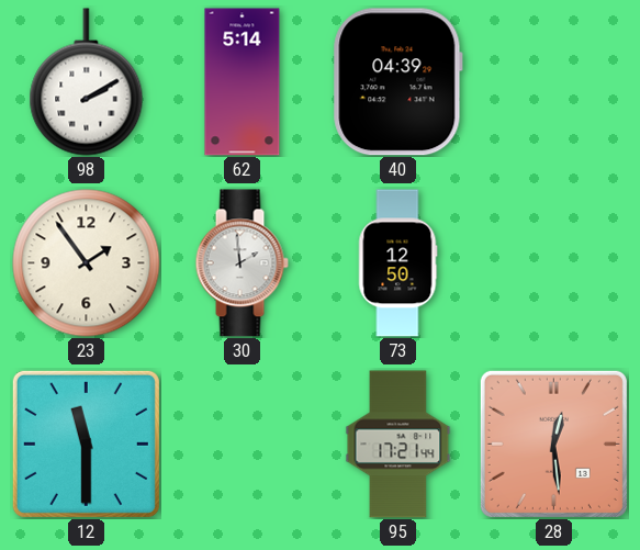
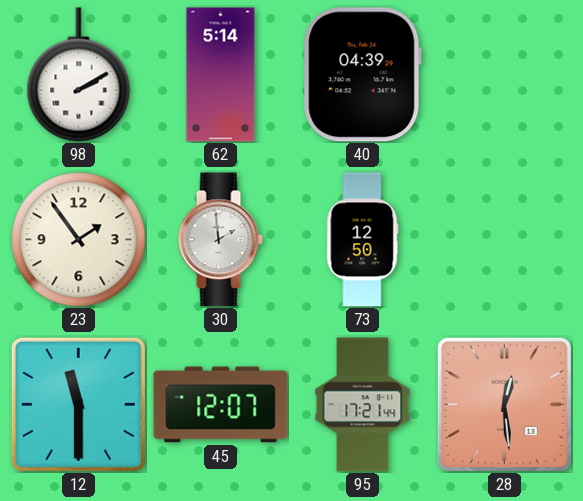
45: none -> 12:07
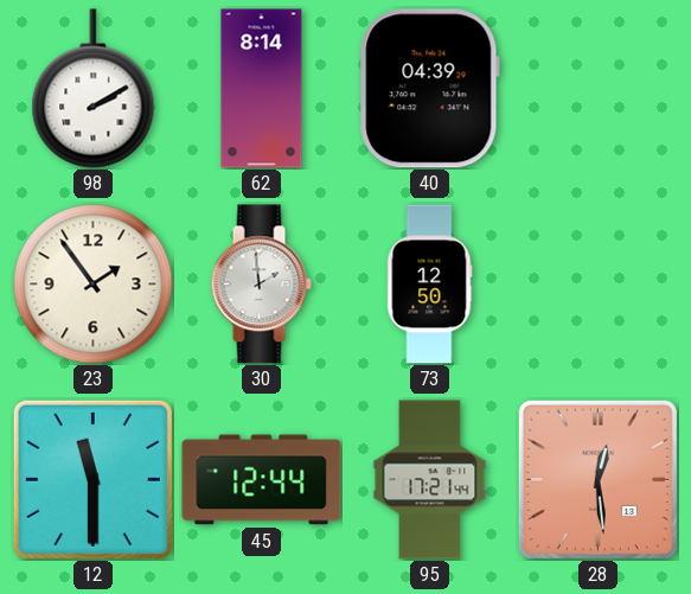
62: 5:14 -> 8:14
45: 12:07 -> 12:44
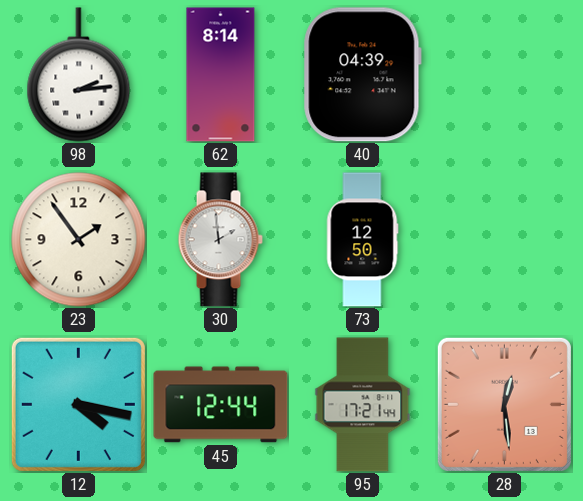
98: 2:10 -> 2:14
12: 11:30 -> 4:17
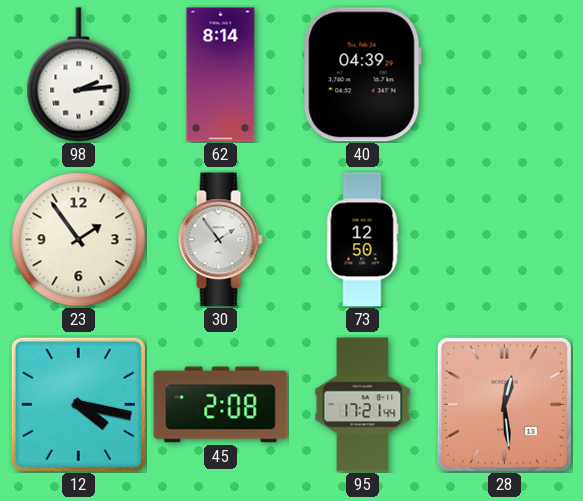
30: 1:59 -> 1:54
45: 12:44 -> 2:08
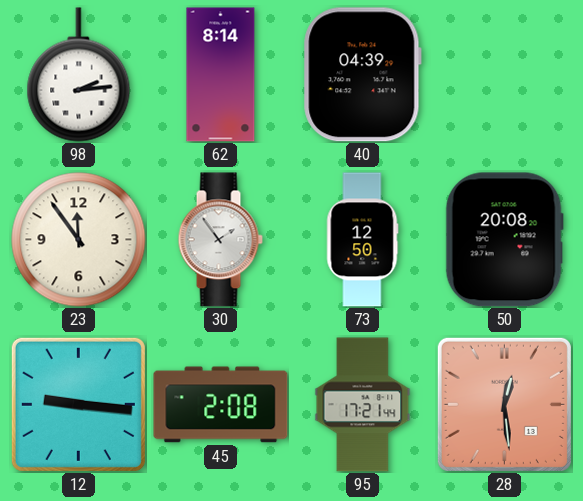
23: 1:54 -> 11:54
50: none -> 20:08
12: 4:17 -> 9:16
